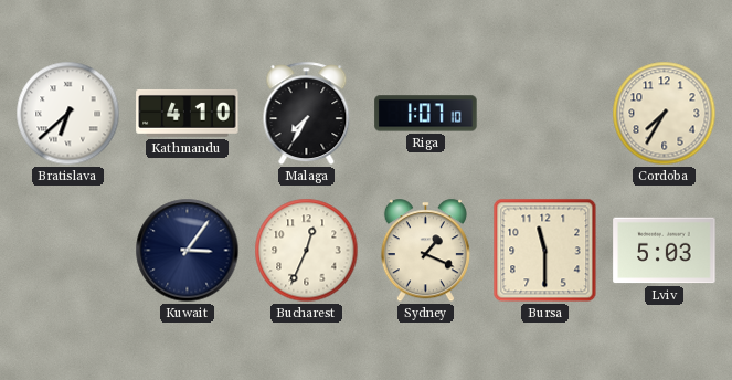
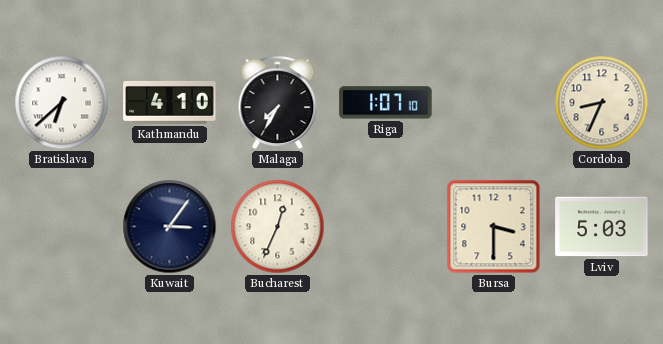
Cordoba: 7:35 -> 8:34
Sydney: 1:19 -> none
Bursa: 11:30 -> 3:30
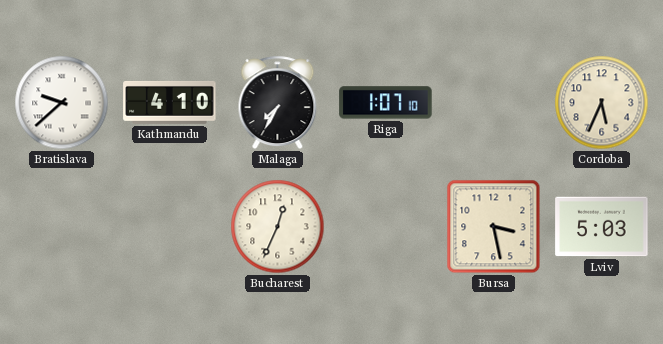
Bratislava: 6:38 -> 9:38
Cordoba: 8:34 -> 5:34
Kuwait: 3:06 -> none
Bursa: 3:30 -> 3:28
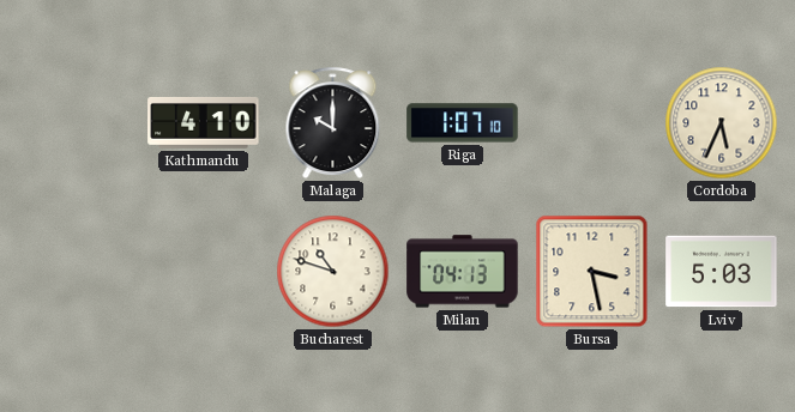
Bratislava: 9:38 -> none
Malaga: 7:35 -> 10:00
Bucharest: 12:34 -> 10:48
Milan: none -> 04:13
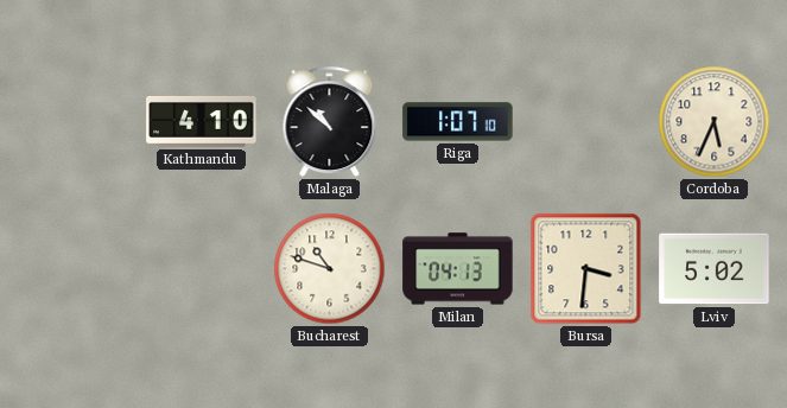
Malaga: 10:00 -> 10:52
Bursa: 3:28 -> 3:31
Lviv: 5:03 -> 5:02
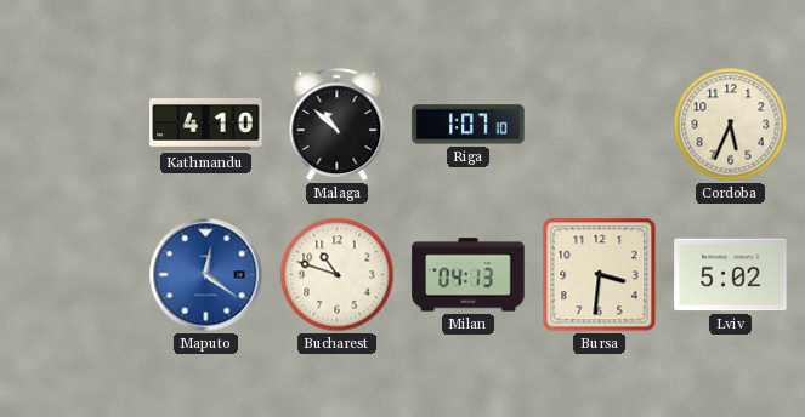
Maputo: none -> 12:21
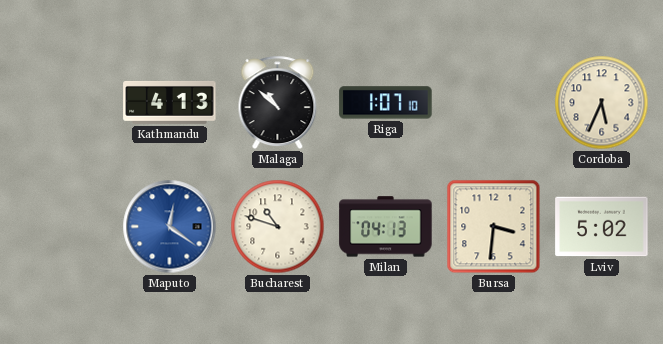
Kathmandu: 4:10 -> 4:13
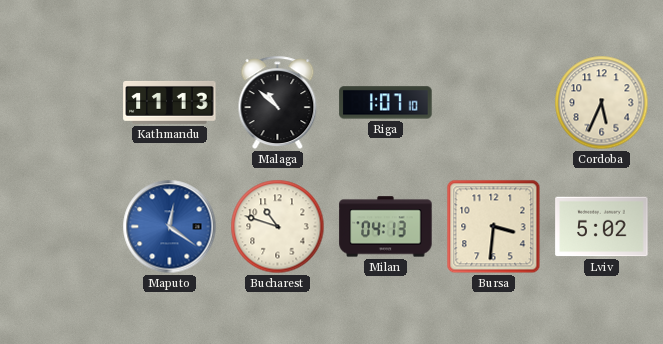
Kathmandu: 4:13 -> 11:13
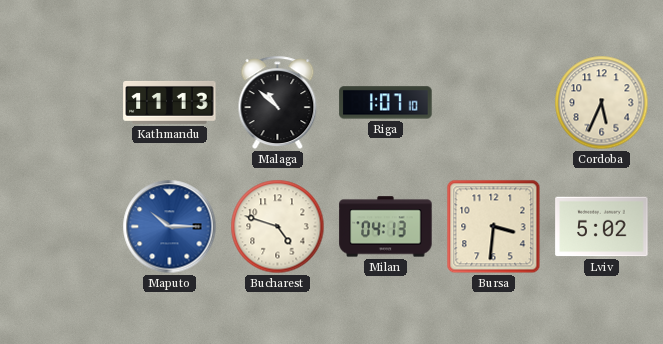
Maputo: 12:21 -> 10:15
Bucharest: 10:48 -> 4:48
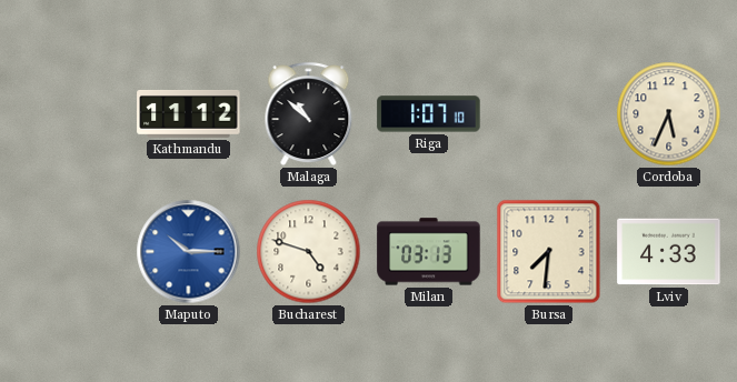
Kathmandu: 11:13 -> 11:12
Milan: 04:13 -> 03:13
Bursa: 3:31 -> 7:31
Lviv: 5:02 -> 4:33
